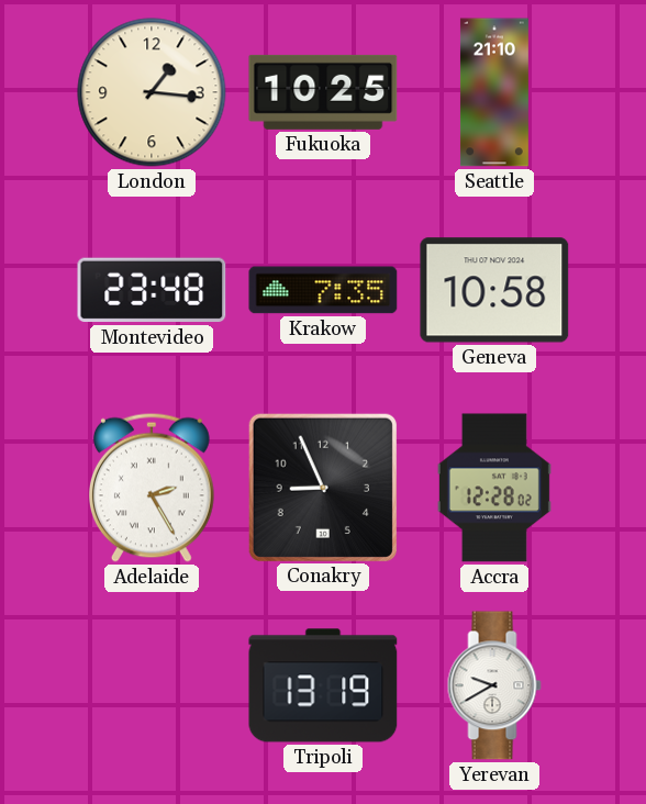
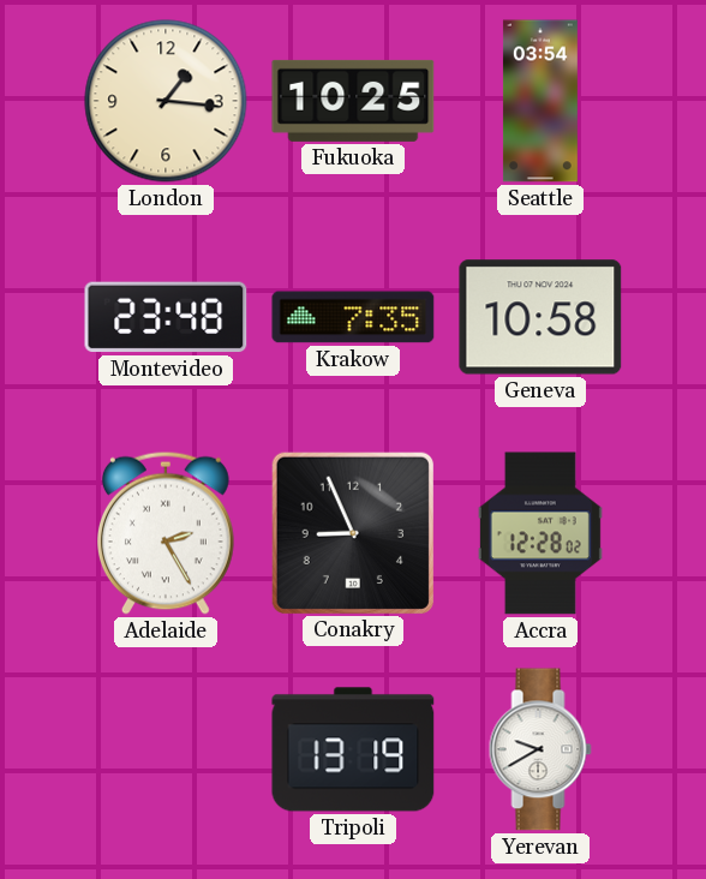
Seattle: 21:10 -> 03:54
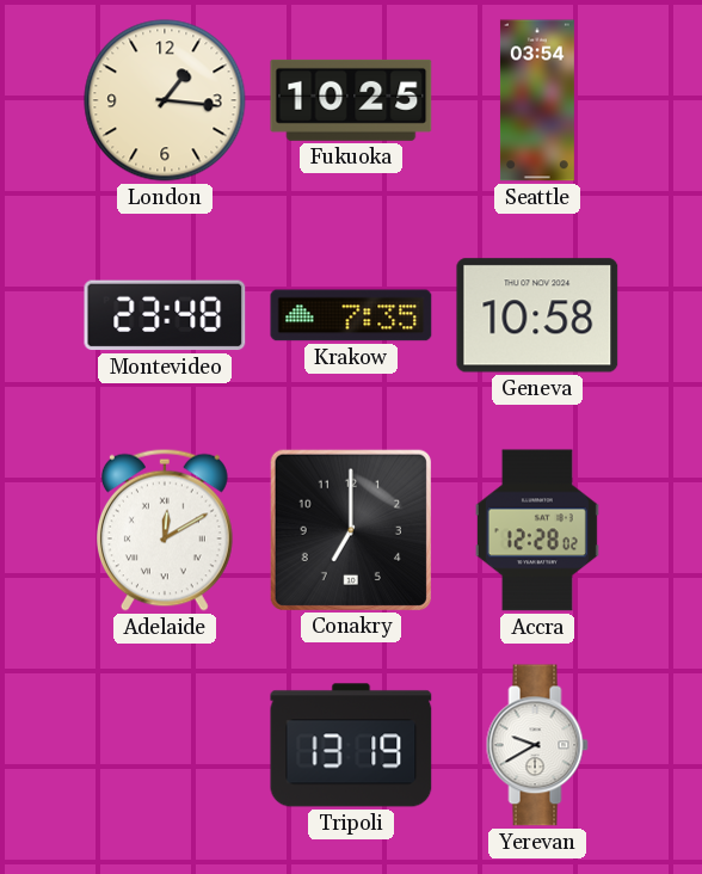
Adelaide: 2:25 -> 12:10
Conakry: 8:56 -> 7:00
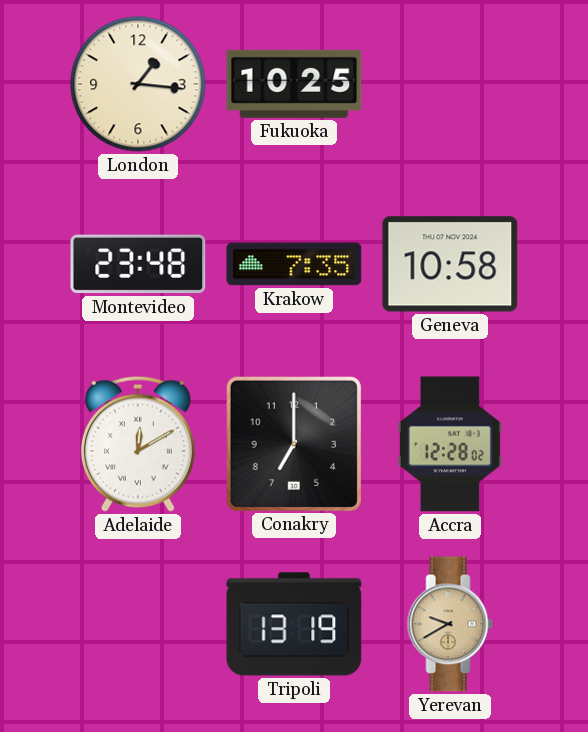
Seattle: 03:54 -> none
Yerevan dial: white -> champagne
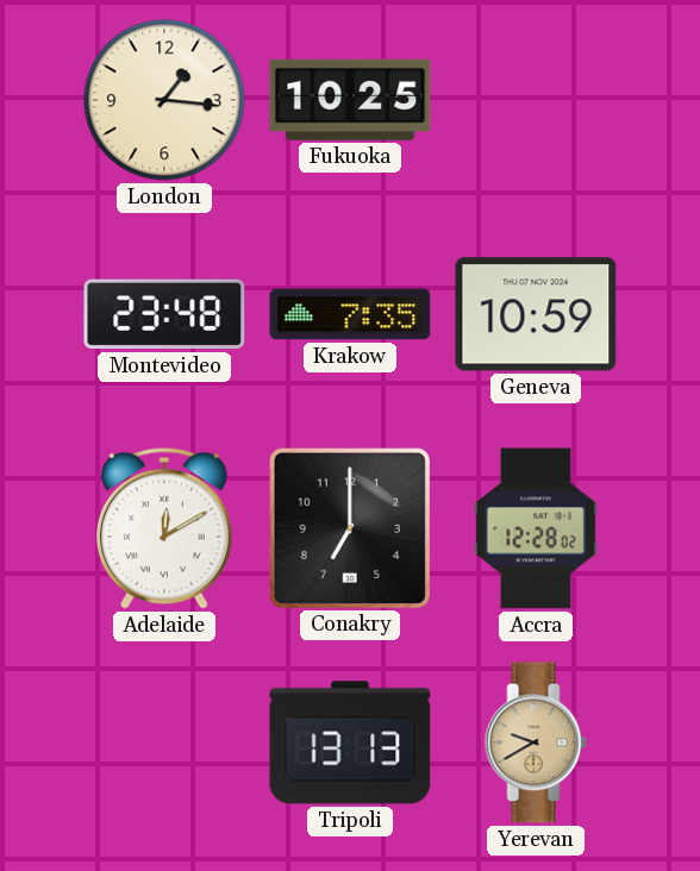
Geneva: 10:58 -> 10:59
Tripoli: 13:19 -> 13:13
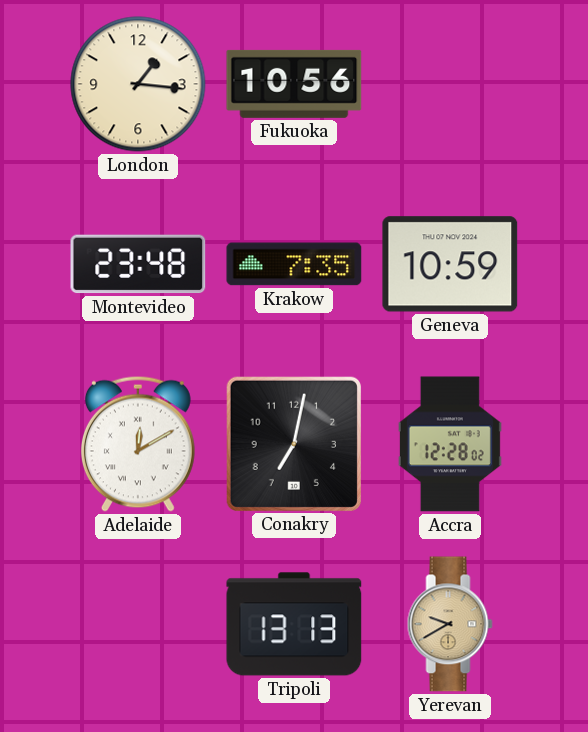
Fukuoka: 10:25 -> 10:56
Conakry: 7:00 -> 7:02
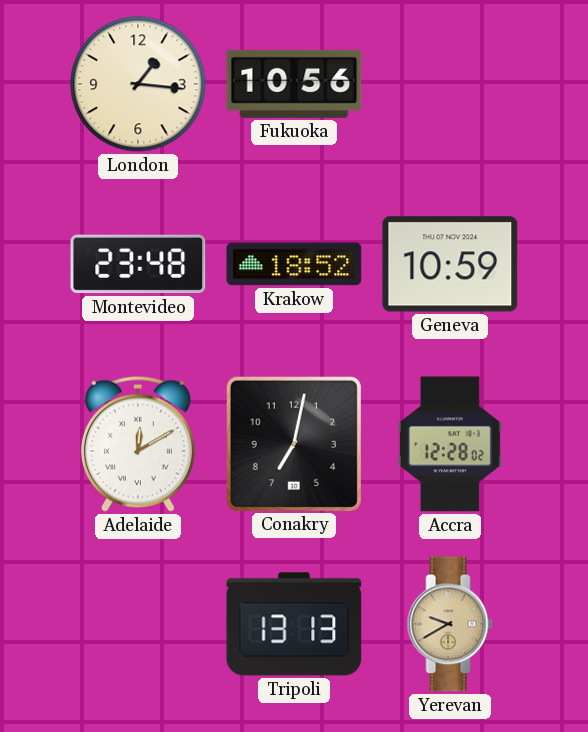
Krakow: 7:35 -> 18:52
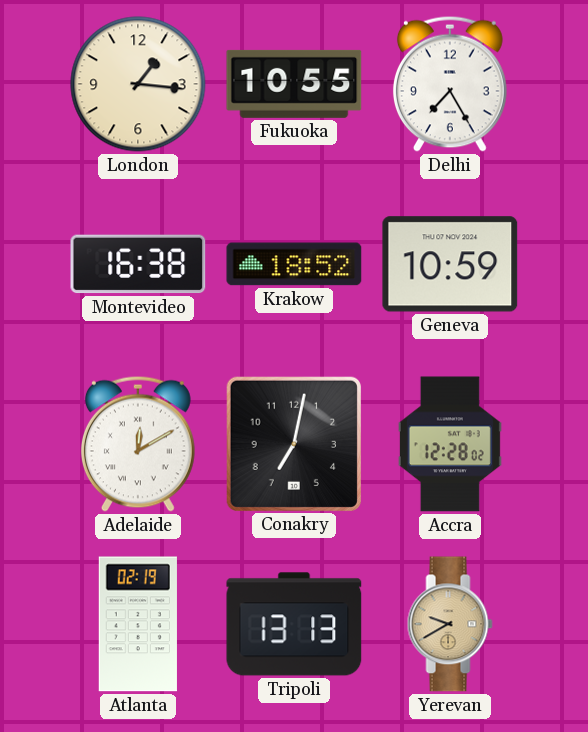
Fukuoka: 10:56 -> 10:55
Delhi: none -> 7:25
Montevideo: 23:48 -> 16:38
Atlanta: none -> 02:19
